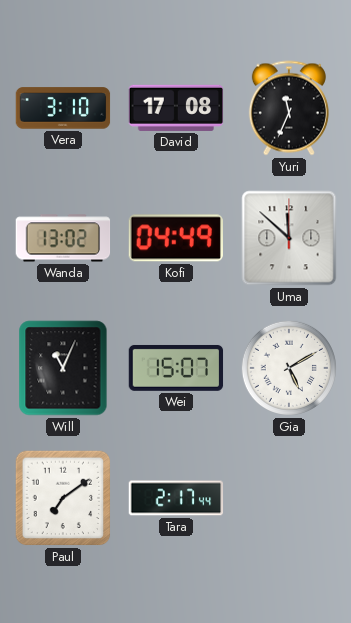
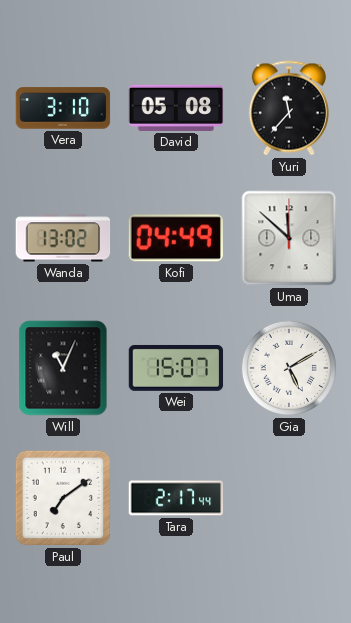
David: 17:08 -> 05:08
Yuri: 11:34 -> 11:37
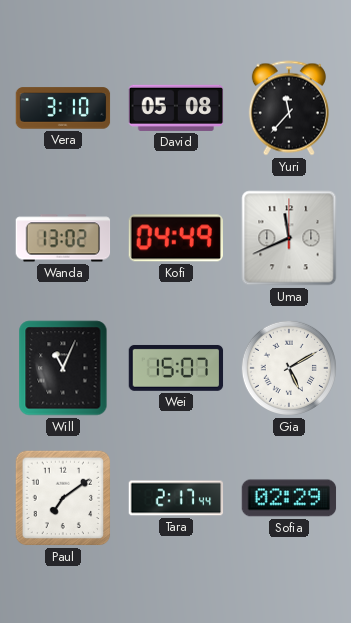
Uma: 11:52 -> 11:41
Sofia: none -> 02:29
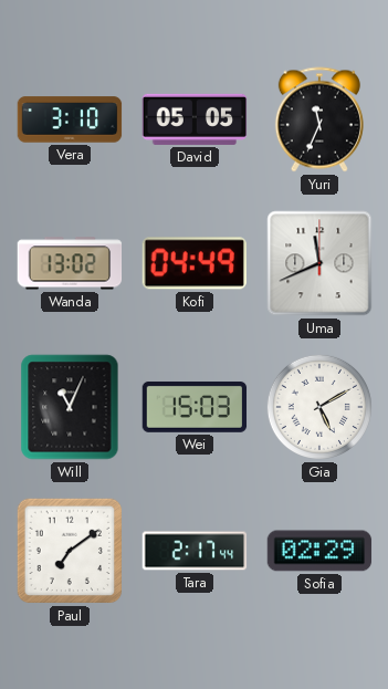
David: 05:08 -> 05:05
Yuri: 11:37 -> 11:34
Wei: 15:07 -> 15:03
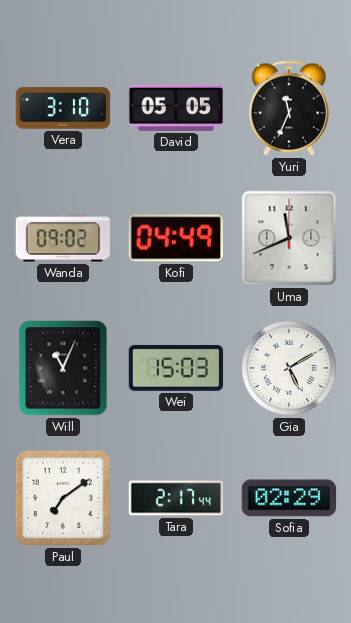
Wanda: 13:02 -> 09:02
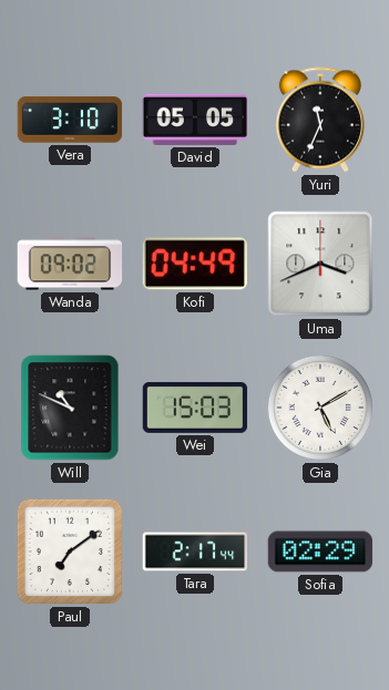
Uma: 11:41 -> 3:41
Will: 11:04 -> 10:49
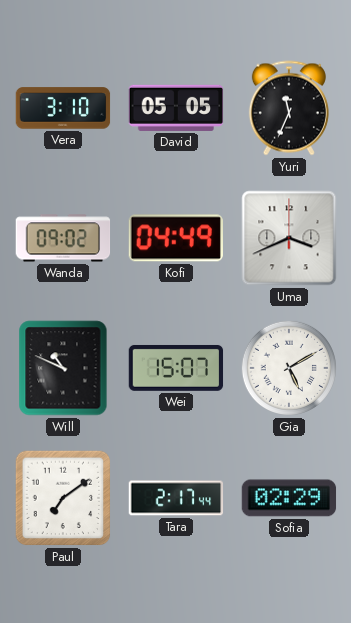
Wei: 15:03 -> 15:07
